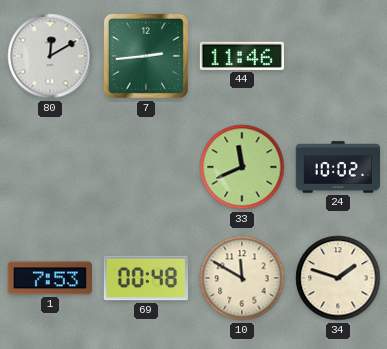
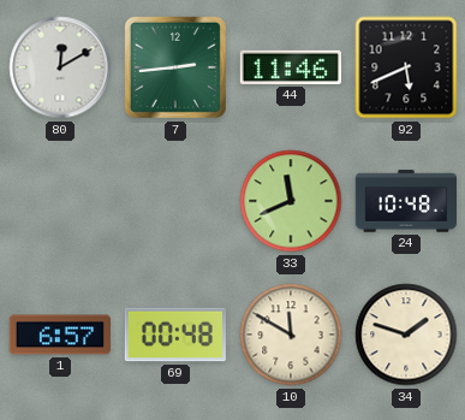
92: none -> 5:41
24: 10:02 -> 10:48
1: 7:53 -> 6:57
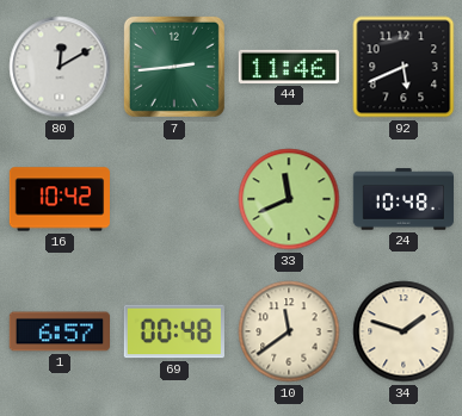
16: none -> 10:42
10: 11:50 -> 11:39
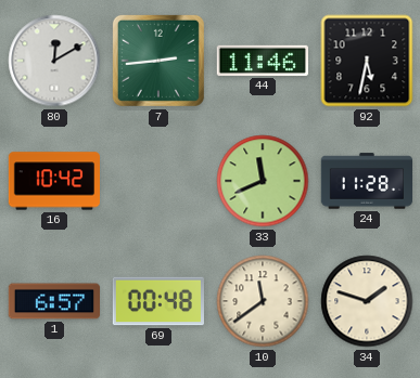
92: 5:41 -> 5:32
24: 10:48 -> 11:28
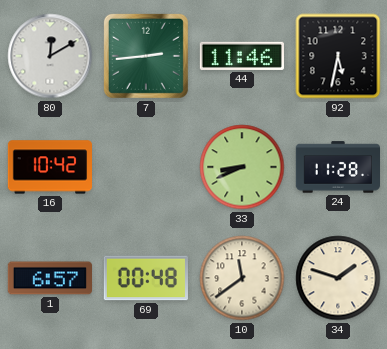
33: 11:41 -> 8:41
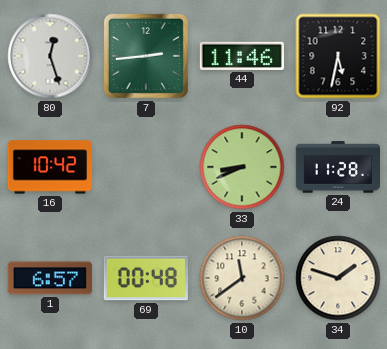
80: 12:10 -> 12:27
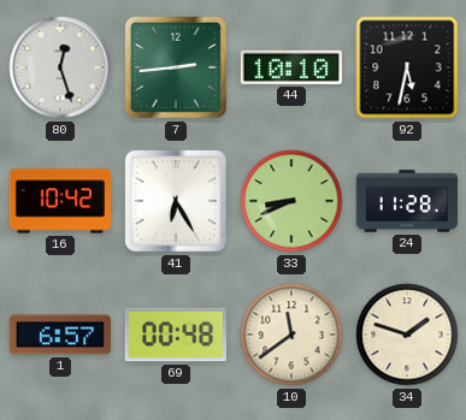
44: 11:46 -> 10:10
41: none -> 6:25
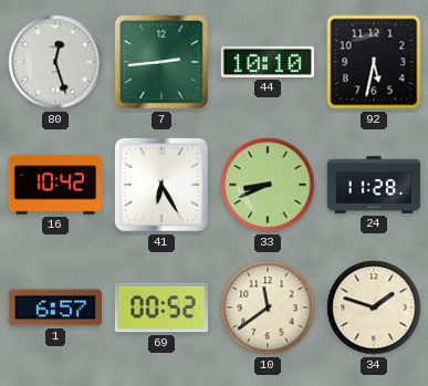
69: 00:48 -> 00:52
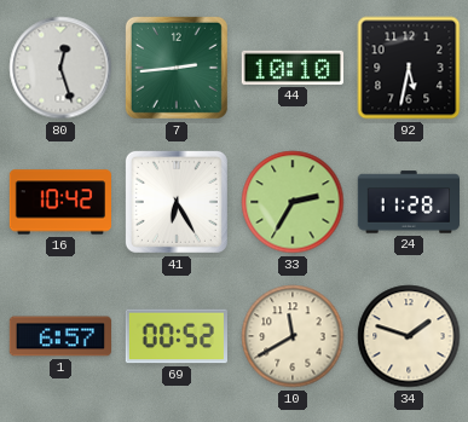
33: 8:41 -> 2:35
10: 11:39 -> 11:40
